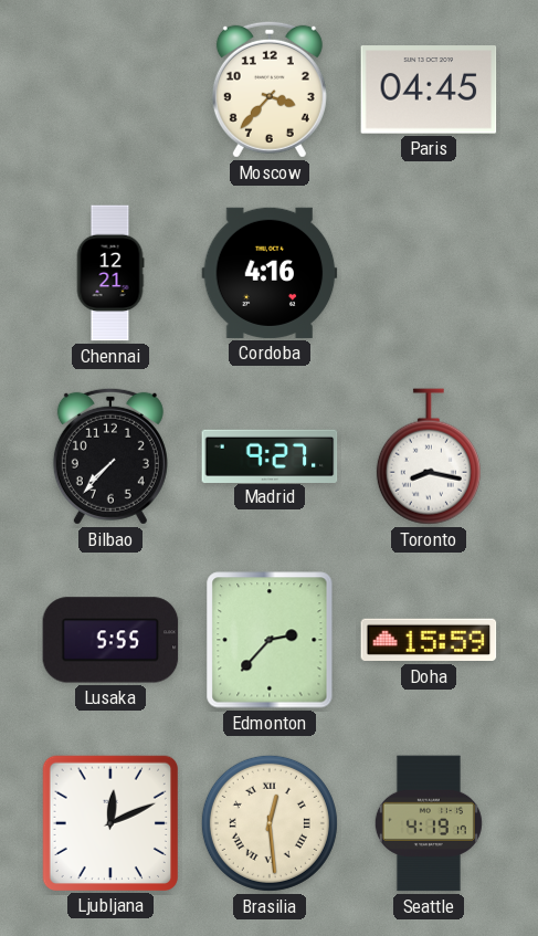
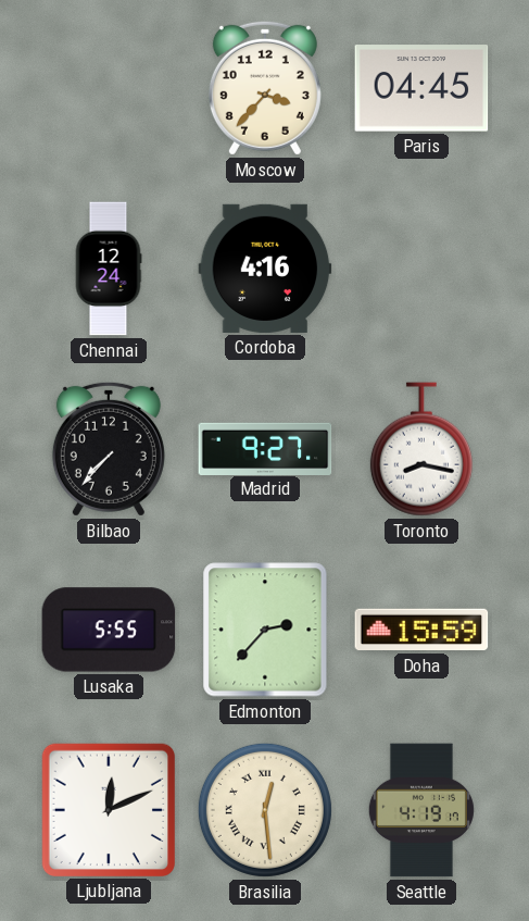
Chennai: 12:21 -> 12:24
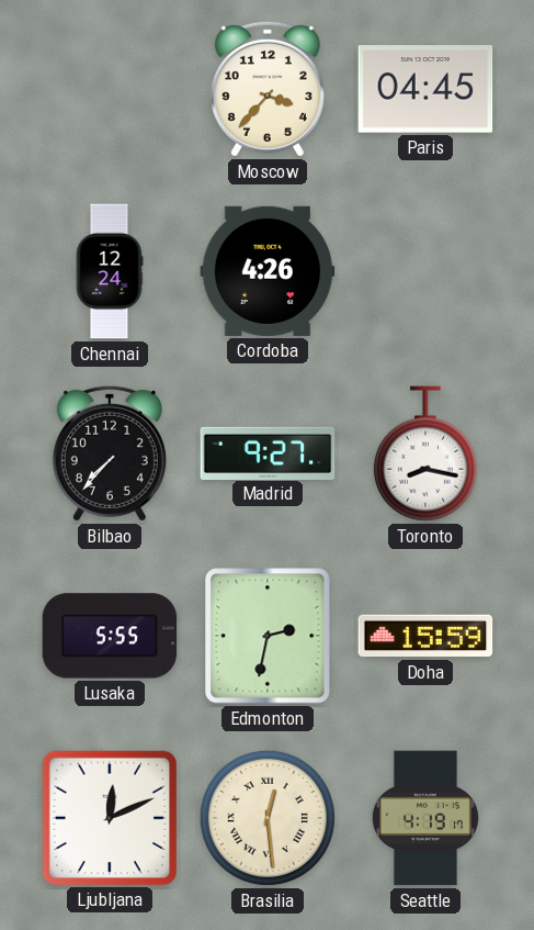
Cordoba: 4:16 -> 4:26
Edmonton: 2:37 -> 2:32
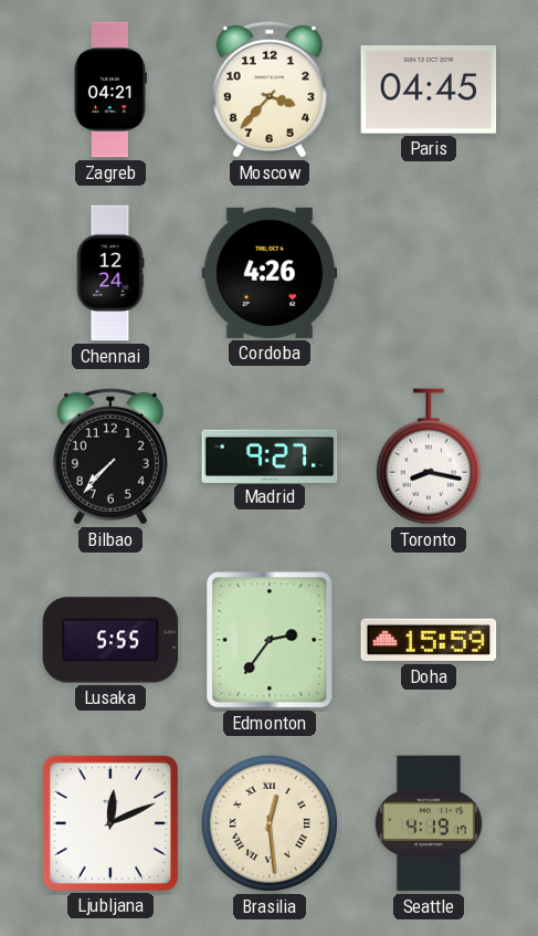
Zagreb: none -> 04:21
Edmonton: 2:32 -> 2:36
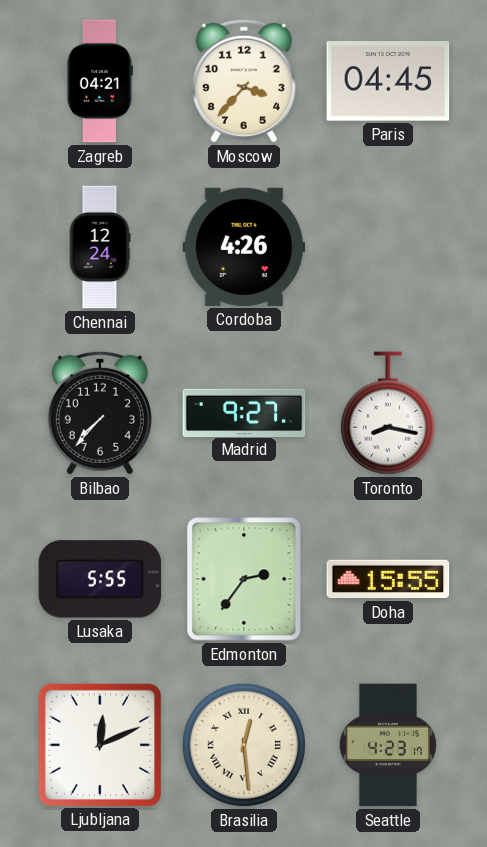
Doha: 15:59 -> 15:55
Seattle: 4:19 -> 4:23
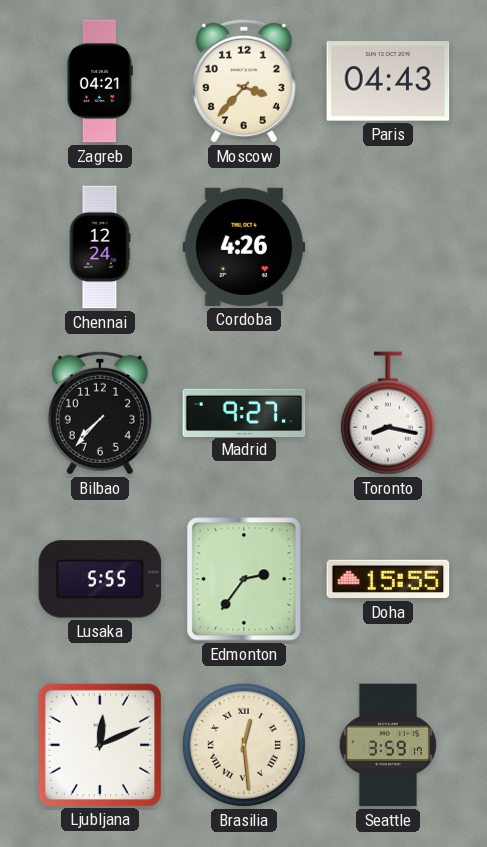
Paris: 04:45 -> 04:43
Seattle: 4:23 -> 3:59
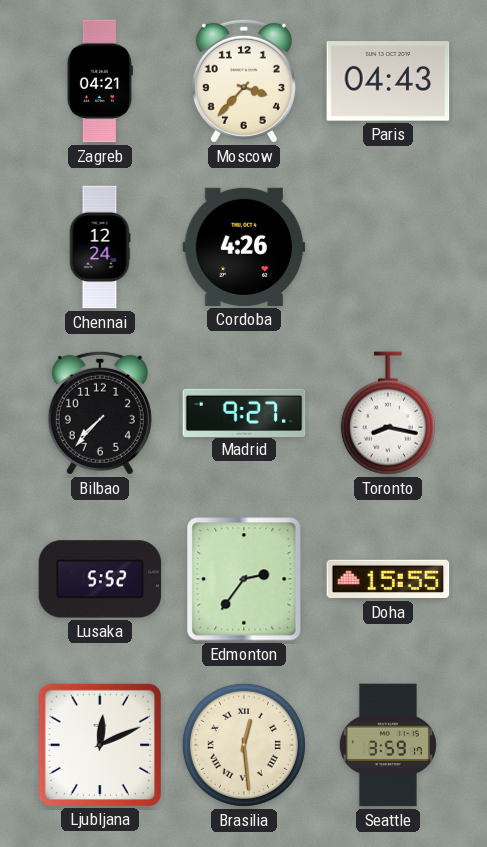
Lusaka: 5:55 -> 5:52
